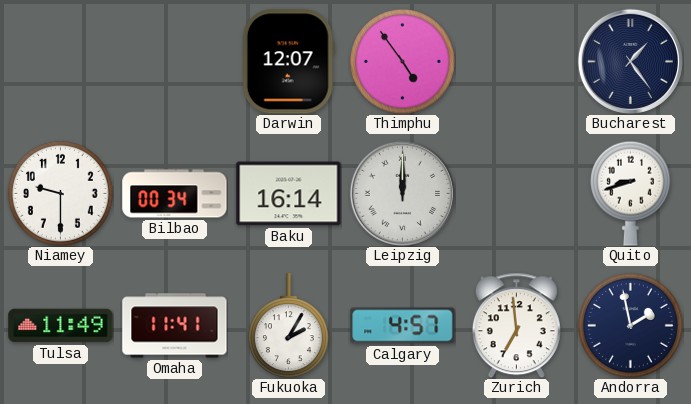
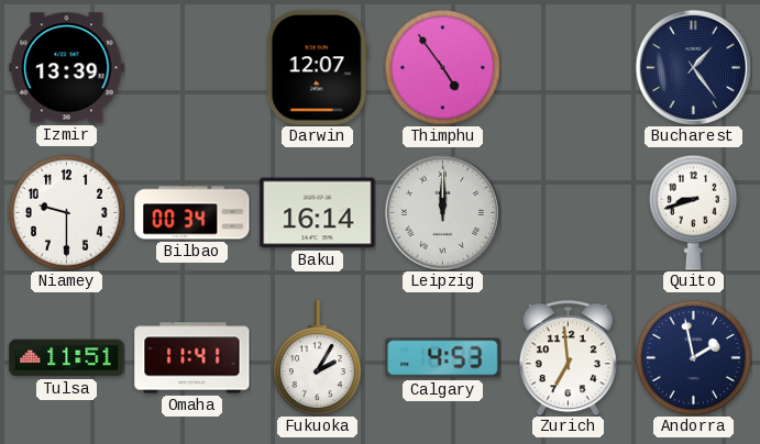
Izmir: none -> 13:39
Tulsa: 11:49 -> 11:51
Calgary: 4:57 -> 4:53
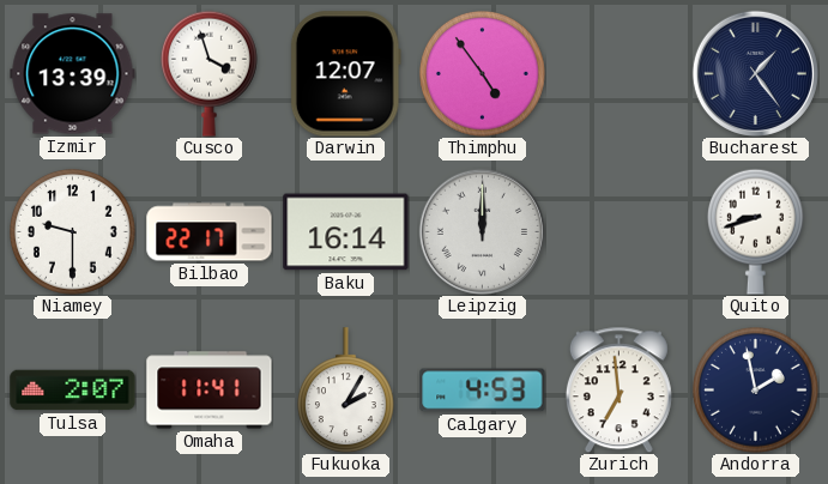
Cusco: none -> 3:57
Bilbao: 00:34 -> 22:17
Tulsa: 11:51 -> 2:07
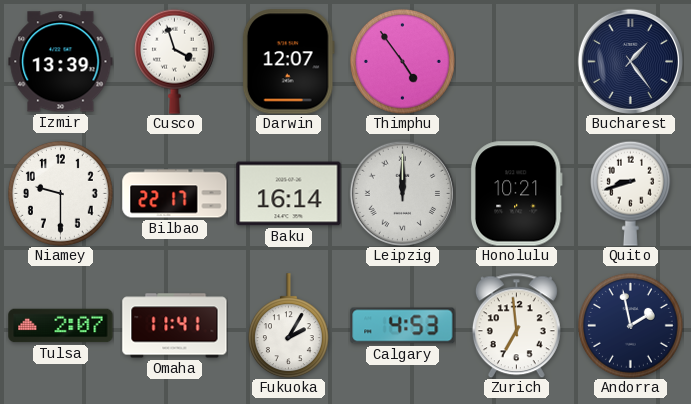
Honolulu: none -> 10:21
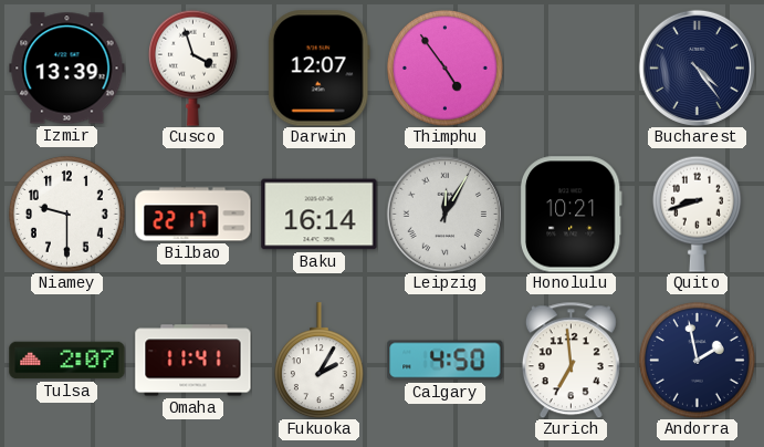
Bucharest: 1:24 -> 4:24
Leipzig: 12:00 -> 12:05
Calgary: 4:53 -> 4:50
